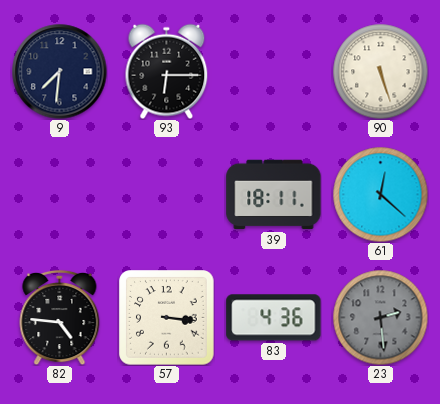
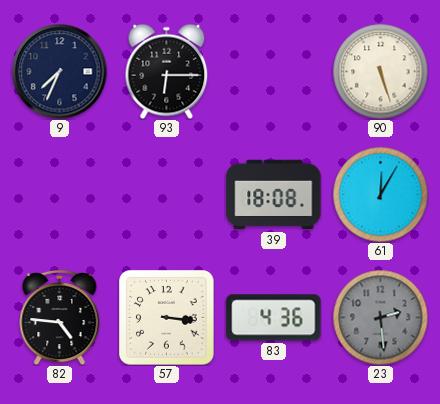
9: 7:31 -> 7:34
39: 18:11 -> 18:08
61: 12:22 -> 12:05
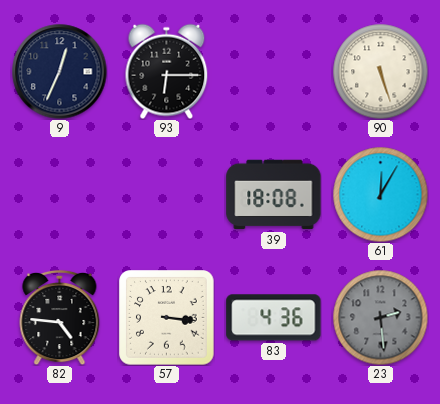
9: 7:34 -> 12:34
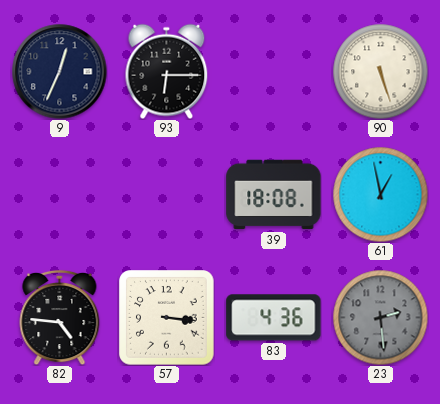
61: 12:05 -> 12:58
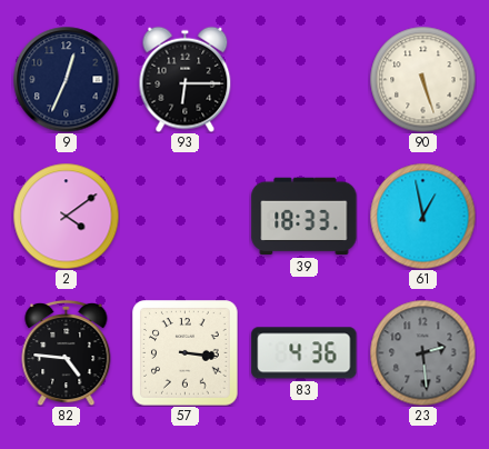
2: none -> 4:09
39: 18:08 -> 18:33
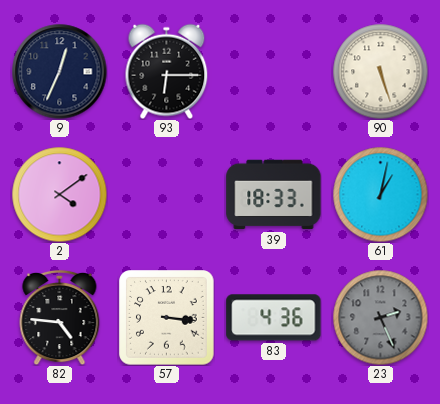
61: 12:58 -> 1:02
23: 2:29 -> 2:26
